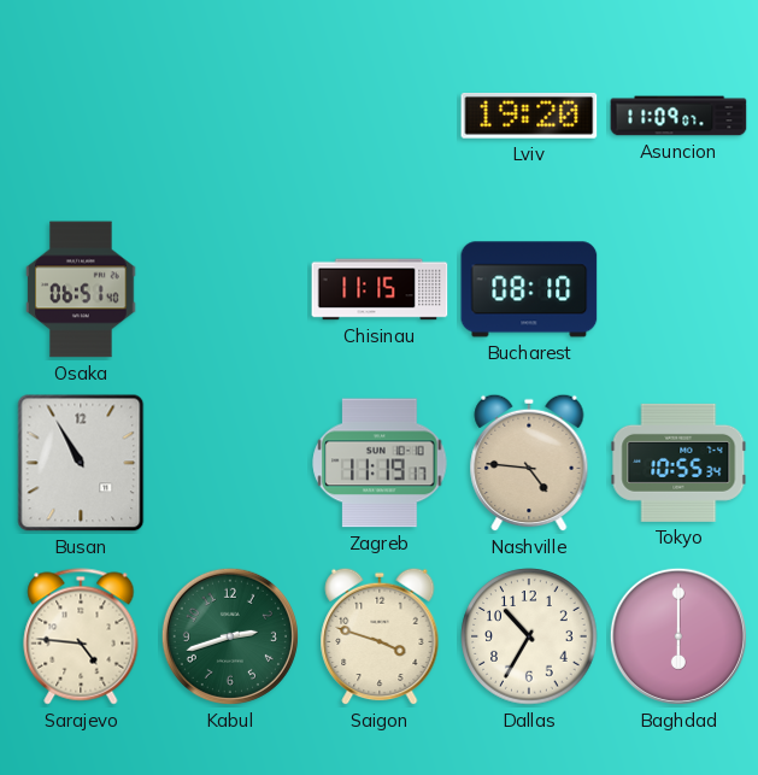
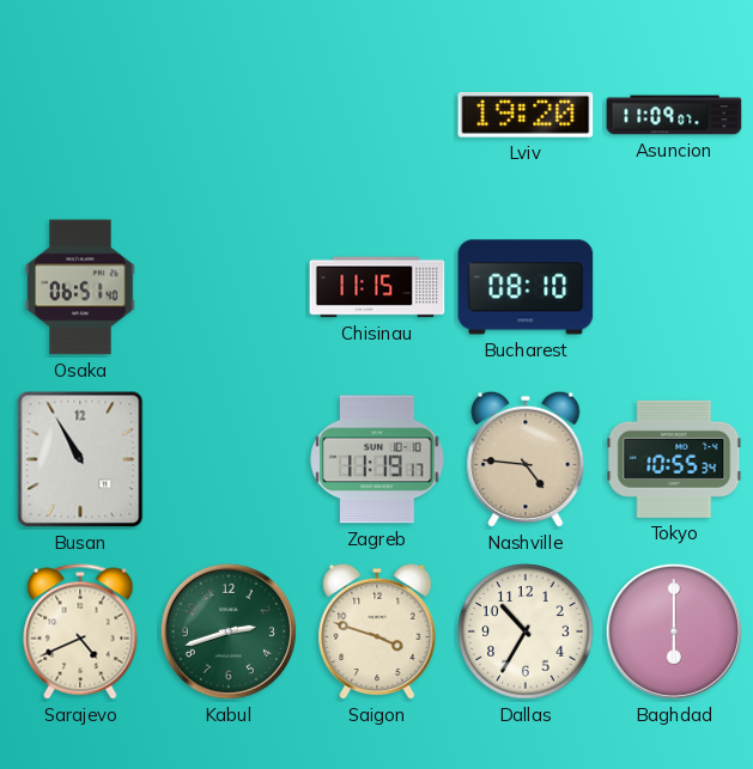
Sarajevo: 4:46 -> 4:41
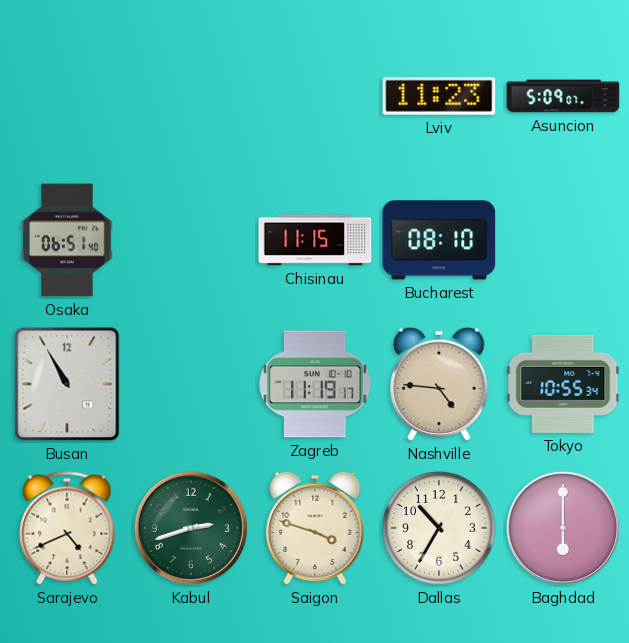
Lviv: 19:20 -> 11:23
Asuncion: 11:09 -> 5:09
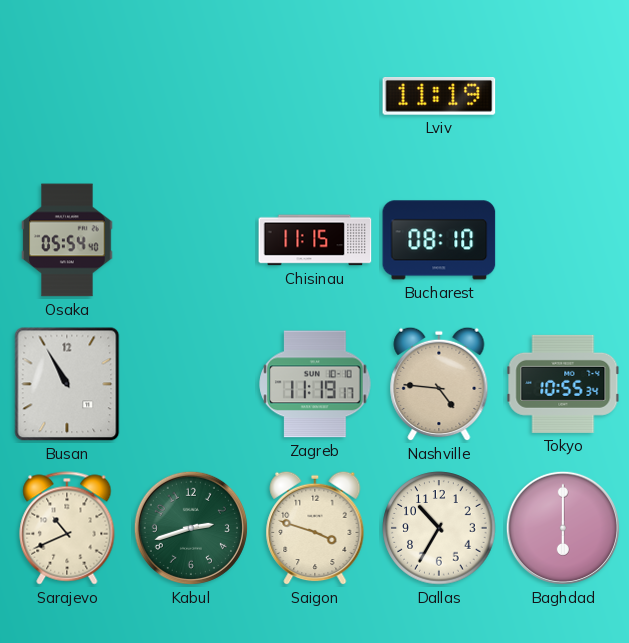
Lviv: 11:23 -> 11:19
Asuncion: 5:09 -> none
Osaka: 06:51 -> 05:54
Sarajevo: 4:41 -> 10:41
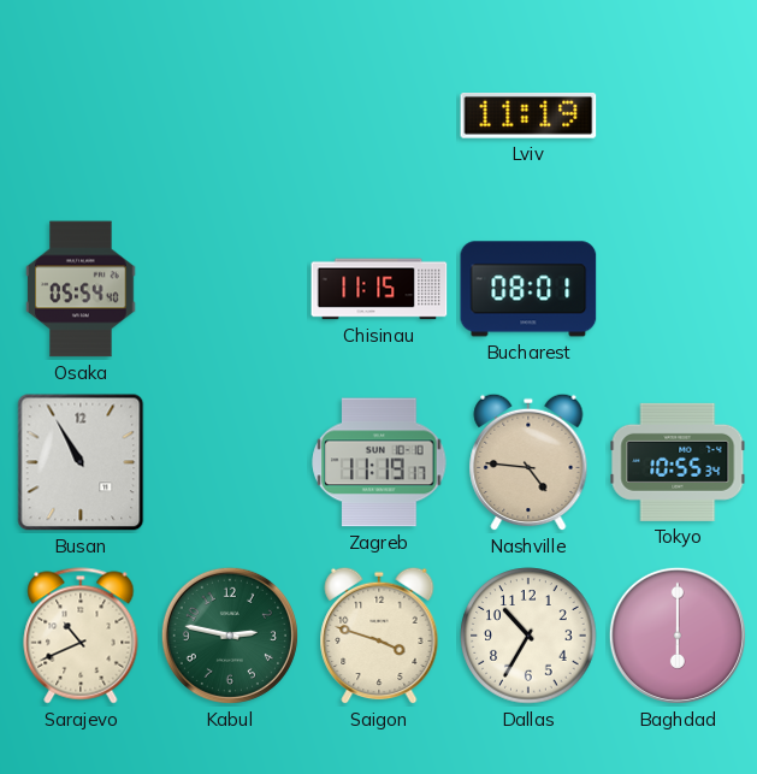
Bucharest: 08:10 -> 08:01
Kabul: 2:42 -> 2:47
